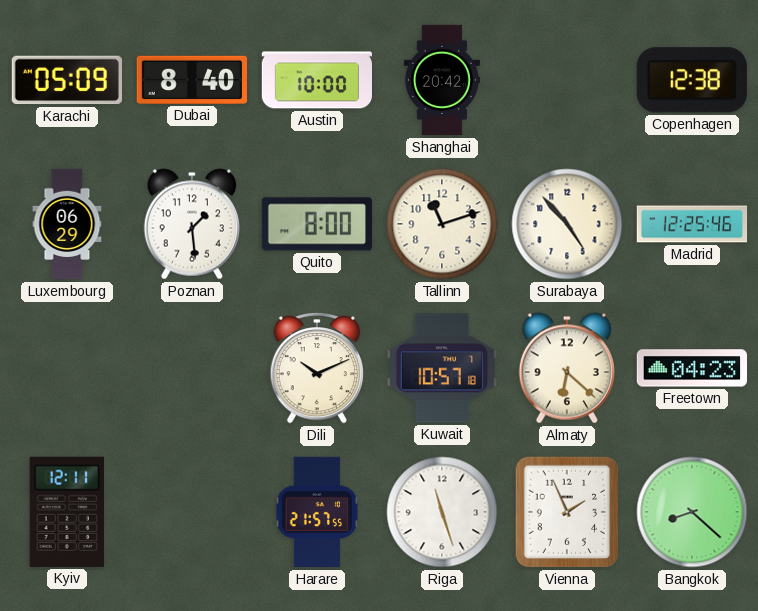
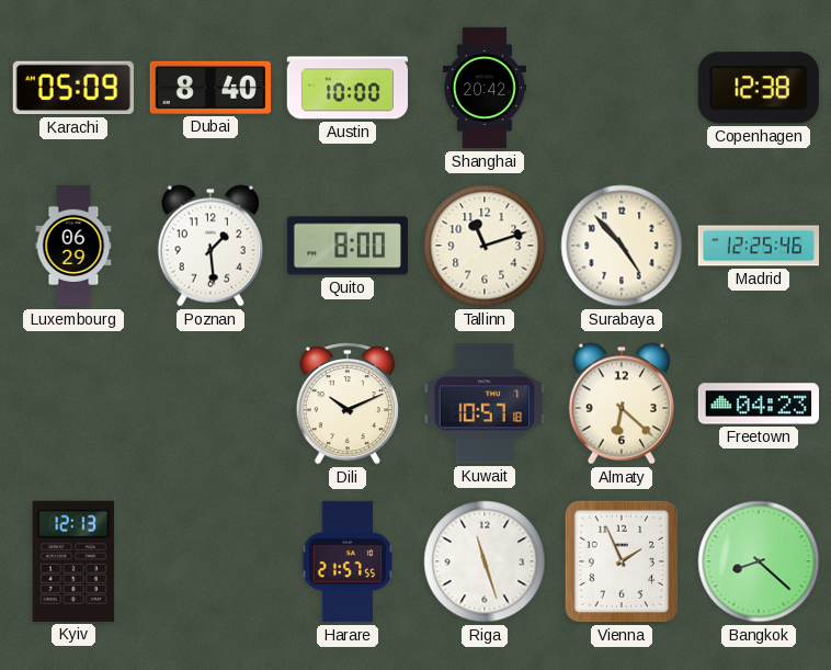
Kyiv: 12:11 -> 12:13
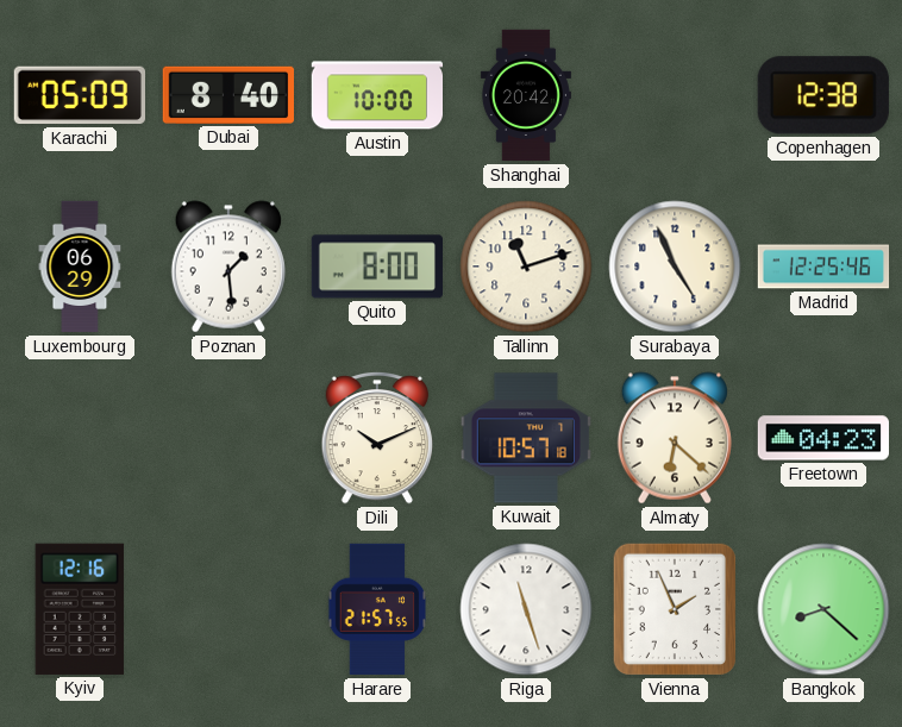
Surabaya: 4:53 -> 4:56
Kyiv: 12:13 -> 12:16
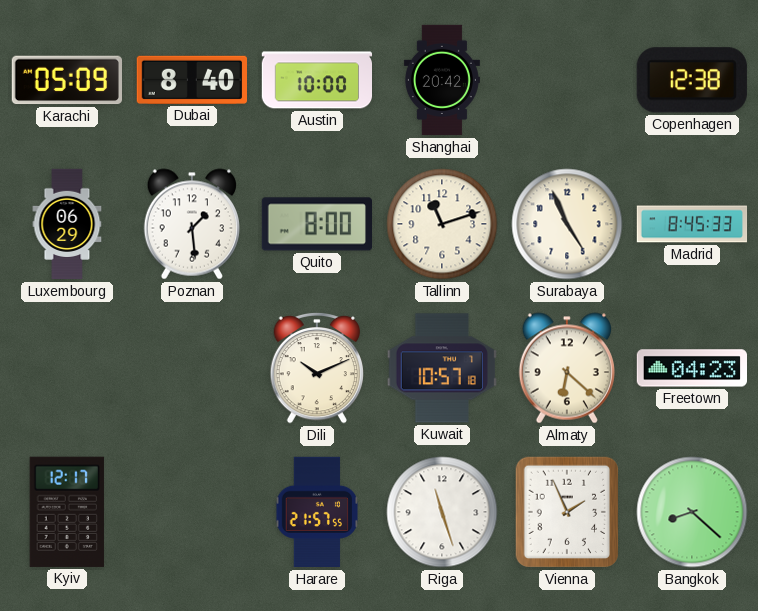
Madrid: 12:25 -> 8:45
Kyiv: 12:16 -> 12:17
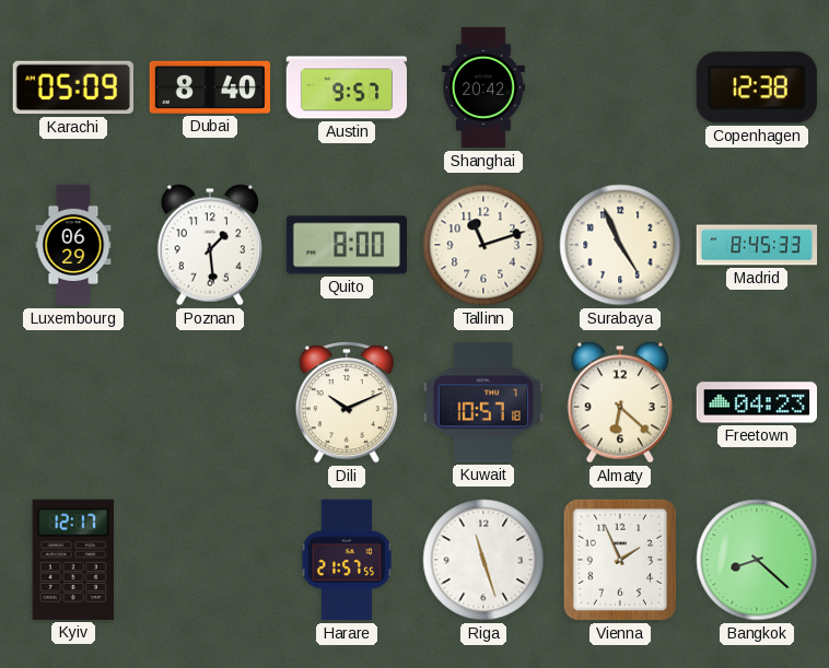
Austin: 10:00 -> 9:57
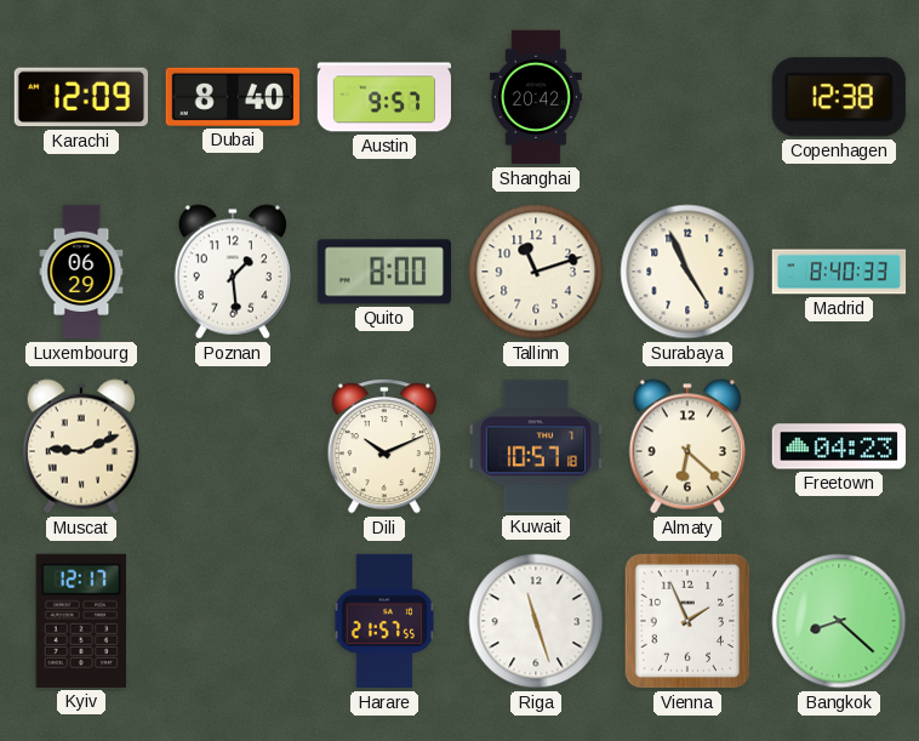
Karachi: 05:09 -> 12:09
Madrid: 8:45 -> 8:40
Muscat: none -> 9:11
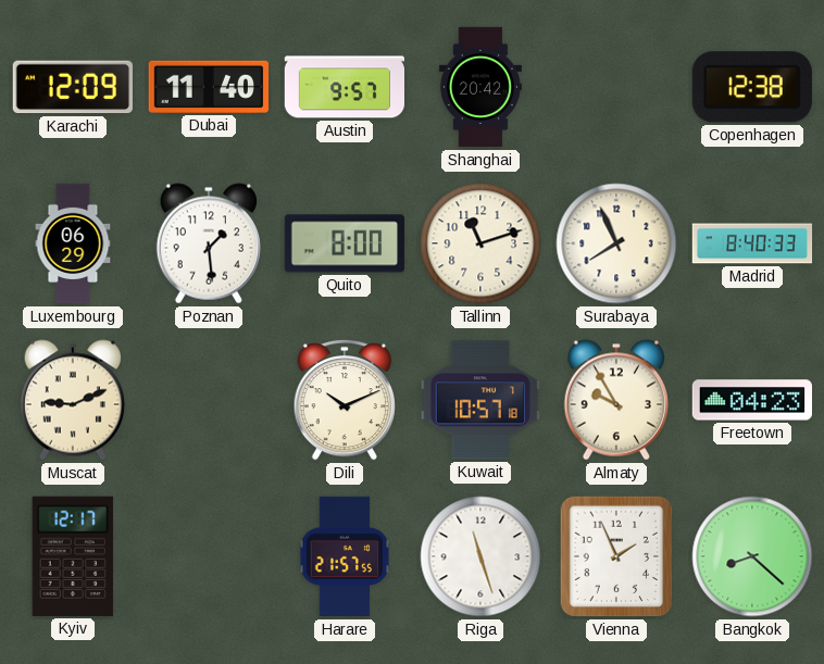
Dubai: 8:40 -> 11:40
Surabaya: 4:56 -> 7:56
Almaty: 6:22 -> 9:55
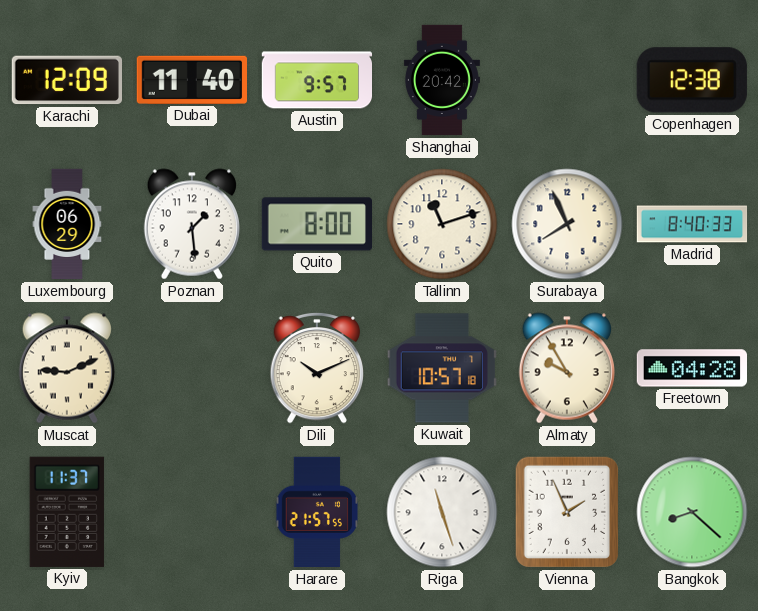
Freetown: 04:23 -> 04:28
Kyiv: 12:17 -> 11:37
